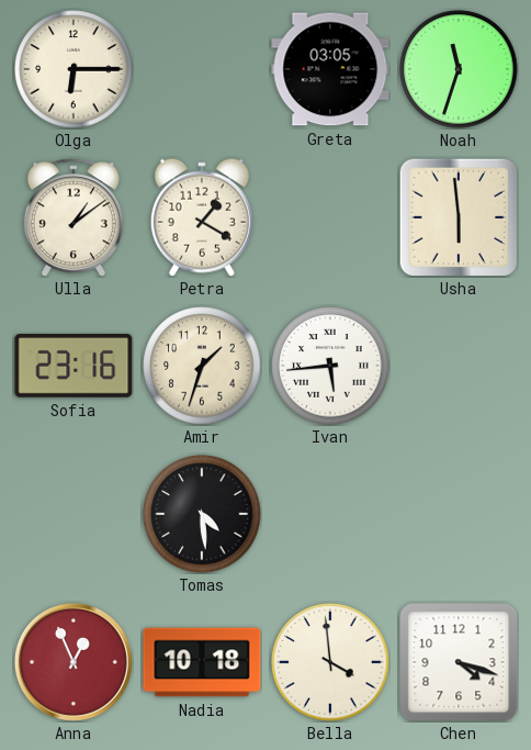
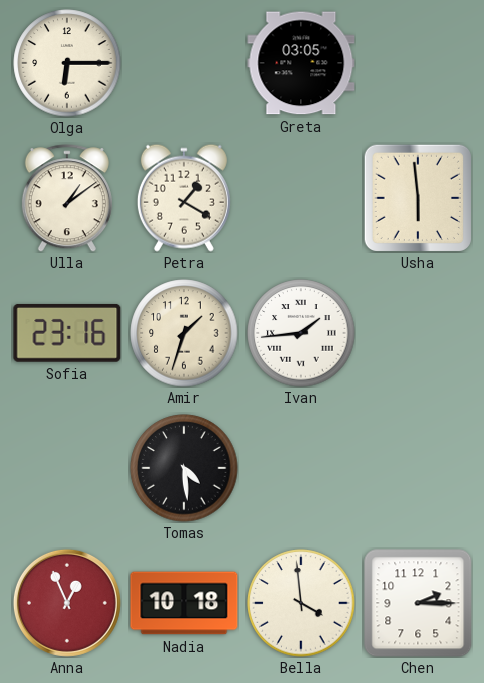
Noah: 11:33 -> none
Ivan: 5:44 -> 1:44
Chen: 4:18 -> 2:15
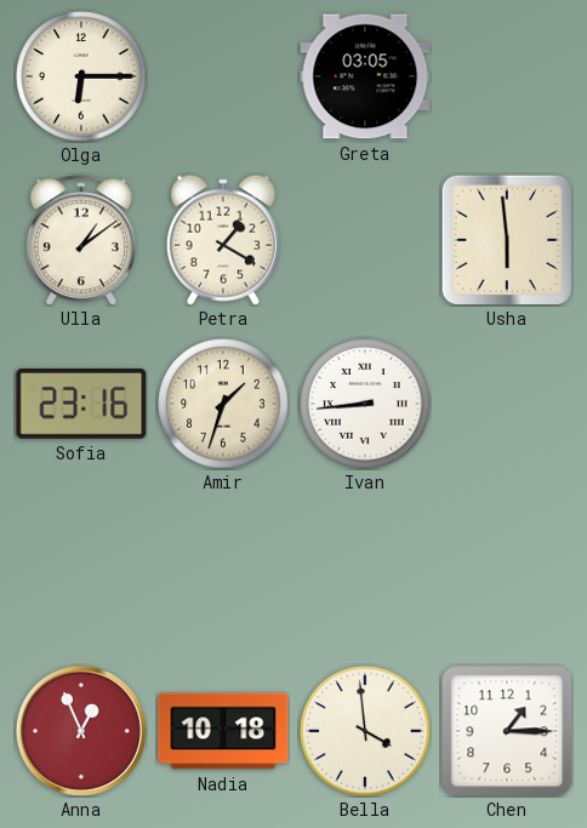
Ivan: 1:44 -> 8:44
Tomas: 4:29 -> none
Chen: 2:15 -> 1:15
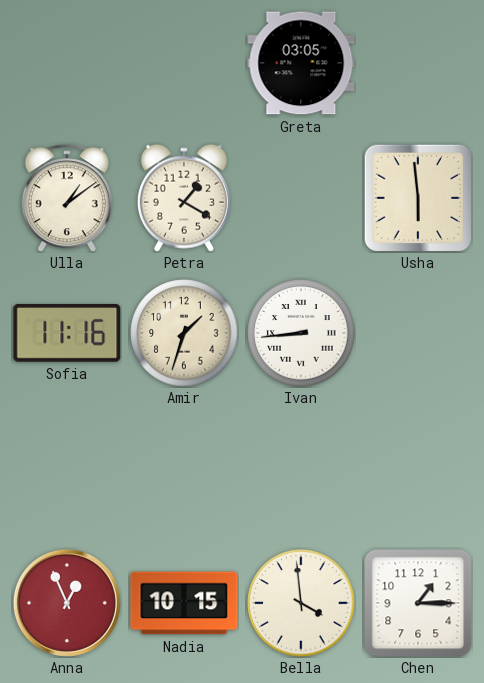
Olga: 6:15 -> none
Sofia: 23:16 -> 11:16
Nadia: 10:18 -> 10:15
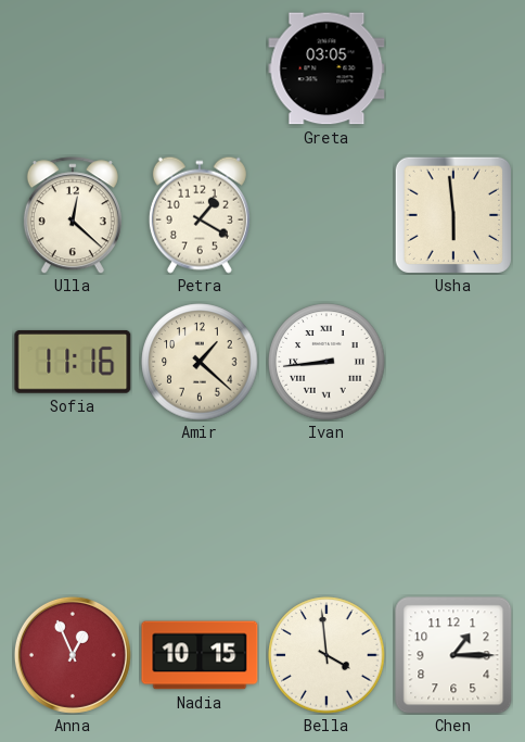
Ulla: 1:09 -> 12:22
Amir: 1:33 -> 1:22
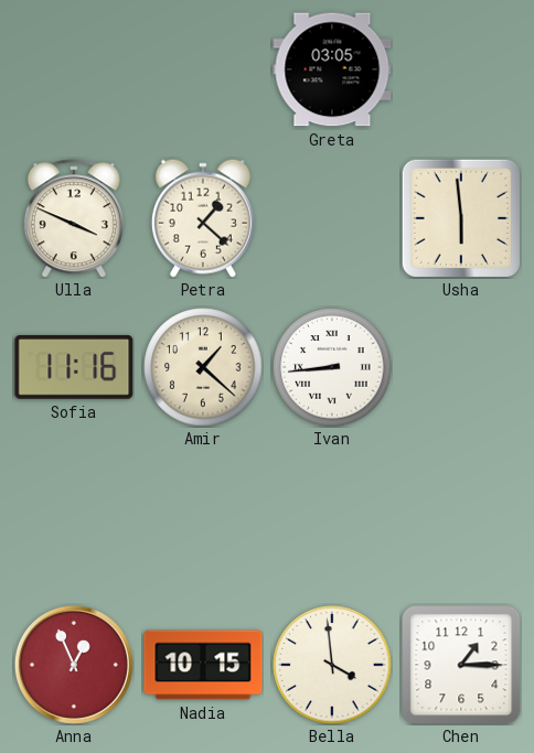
Ulla: 12:22 -> 3:49
Petra: 1:20 -> 1:22
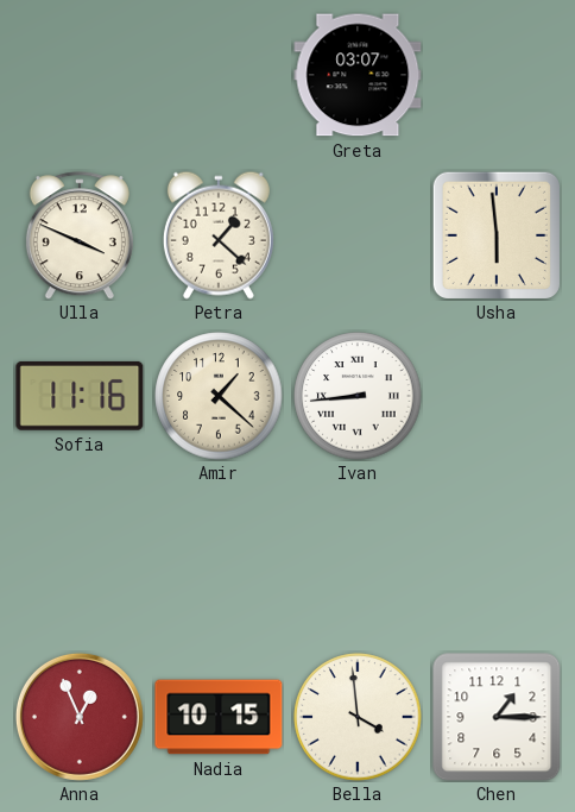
Greta: 03:05 -> 03:07
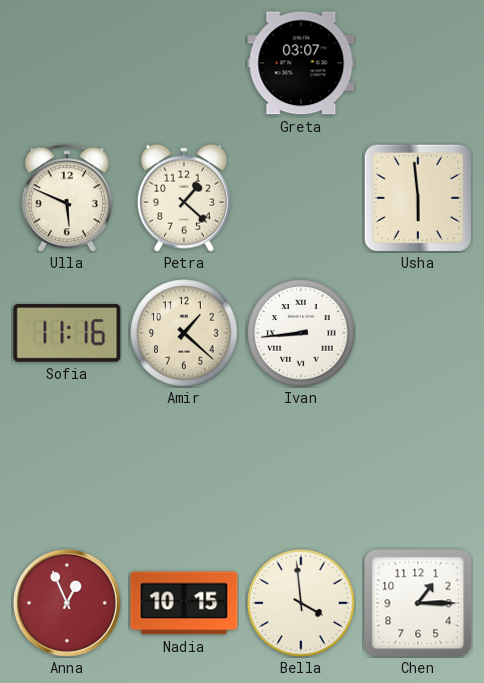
Ulla: 3:49 -> 5:49
